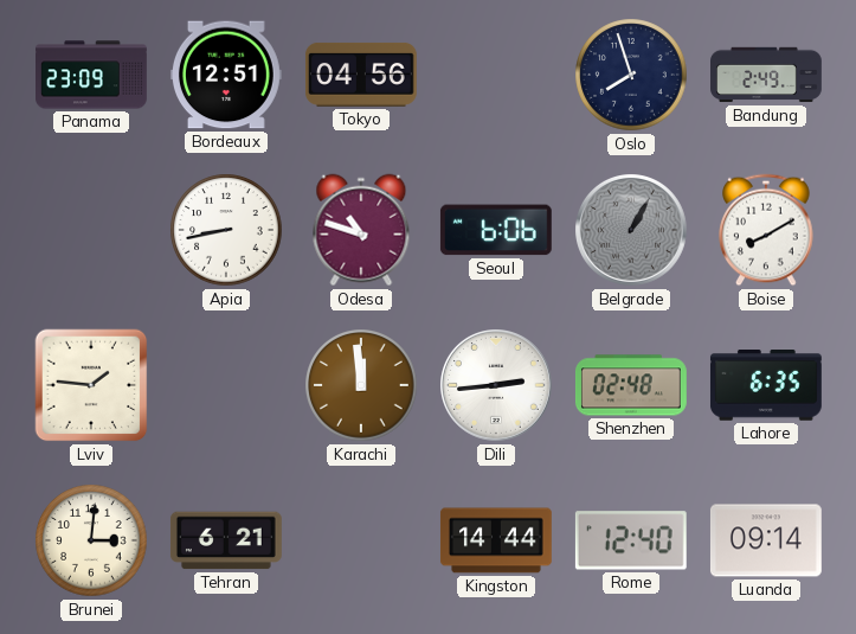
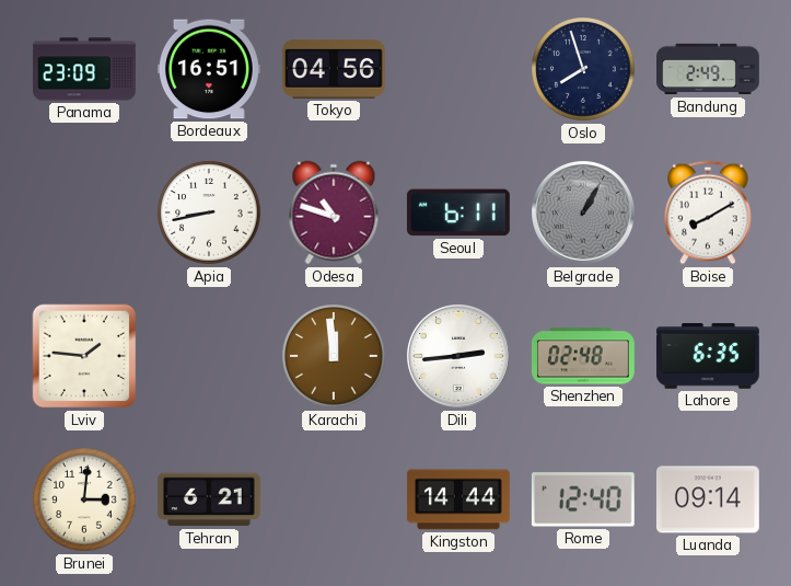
Bordeaux: 12:51 -> 16:51
Seoul: 6:06 -> 6:11
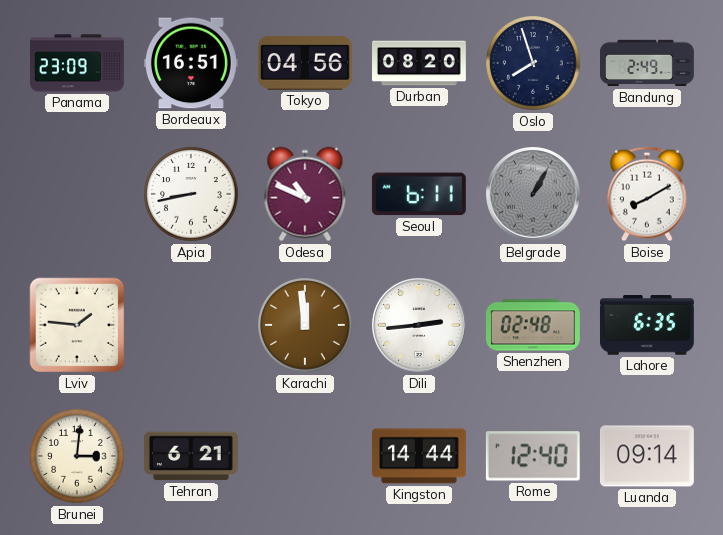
Durban: none -> 08:20
Odesa: 10:48 -> 10:49
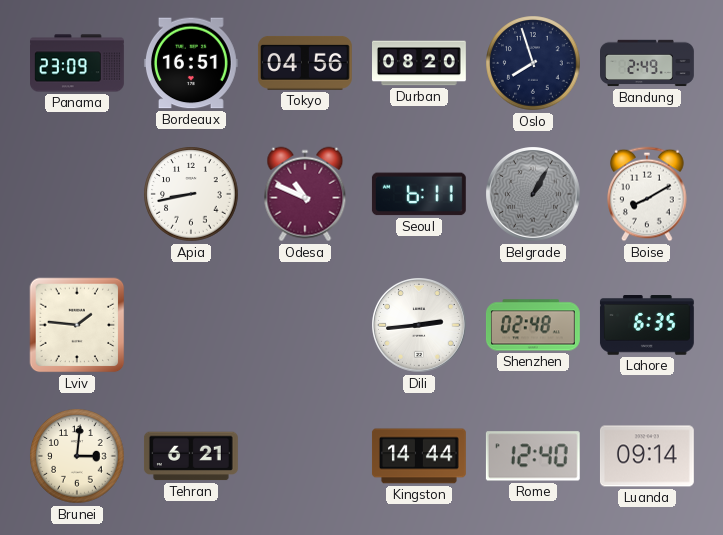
Karachi: 11:59 -> none
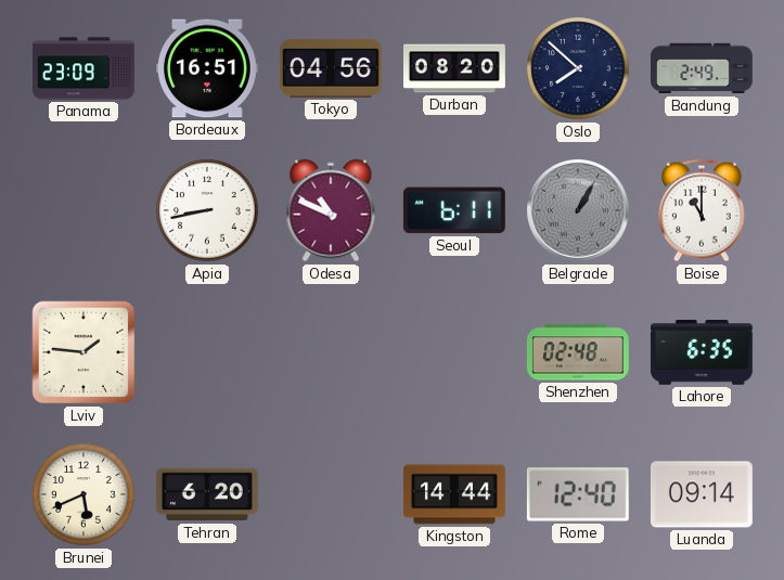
Oslo: 7:57 -> 7:52
Boise: 8:10 -> 11:00
Dili: 2:44 -> none
Brunei: 3:01 -> 5:41
Tehran: 6:21 -> 6:20
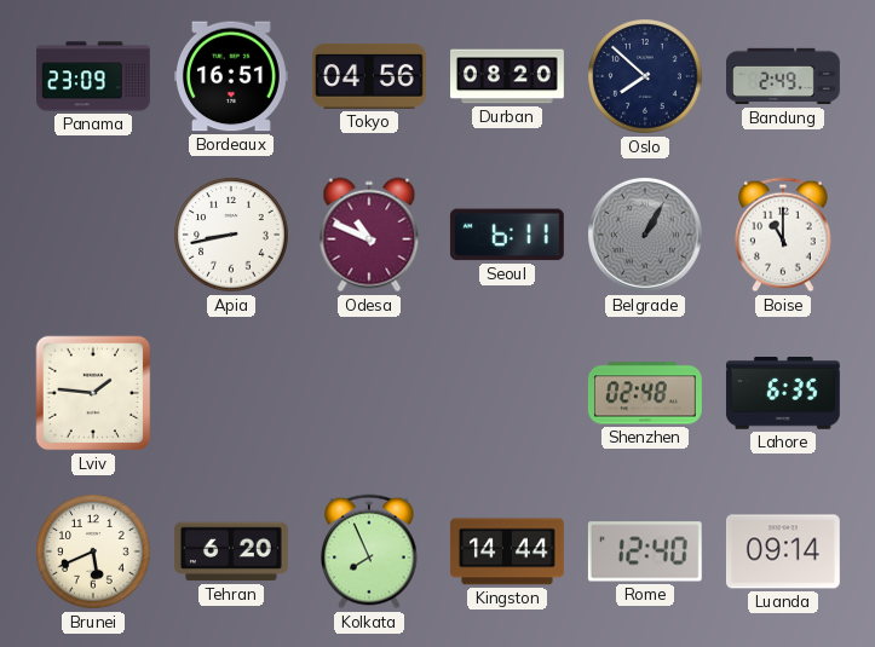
Kolkata: none -> 7:56
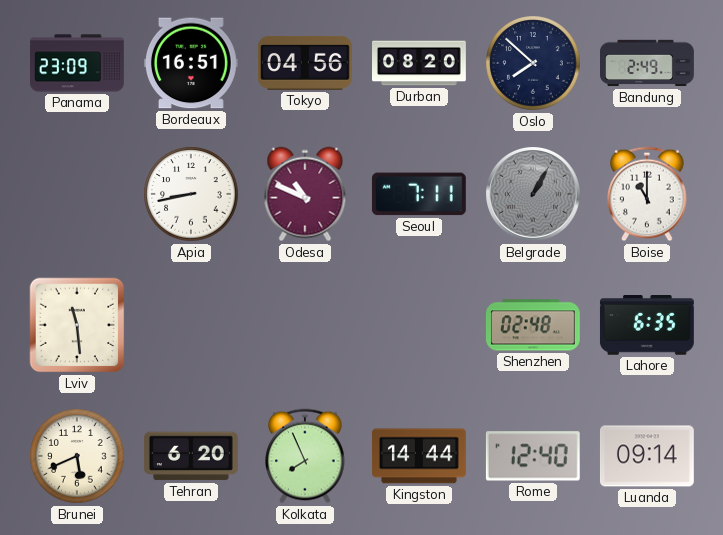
Seoul: 6:11 -> 7:11
Lviv: 1:46 -> 11:29
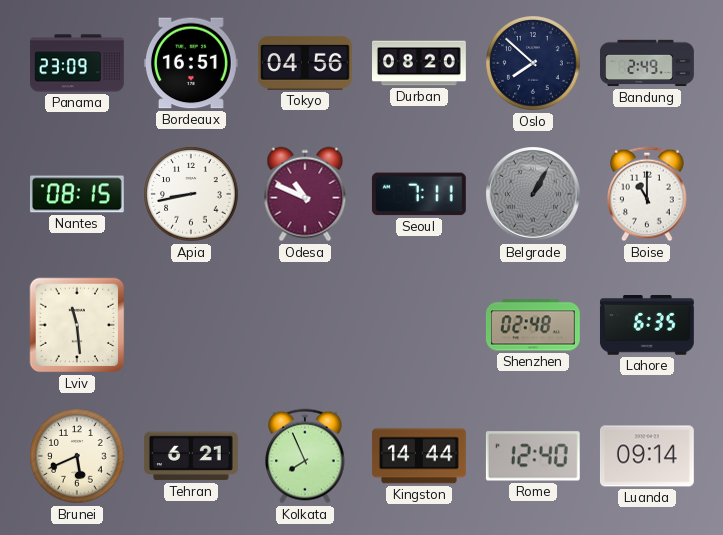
Nantes: none -> 08:15
Tehran: 6:20 -> 6:21
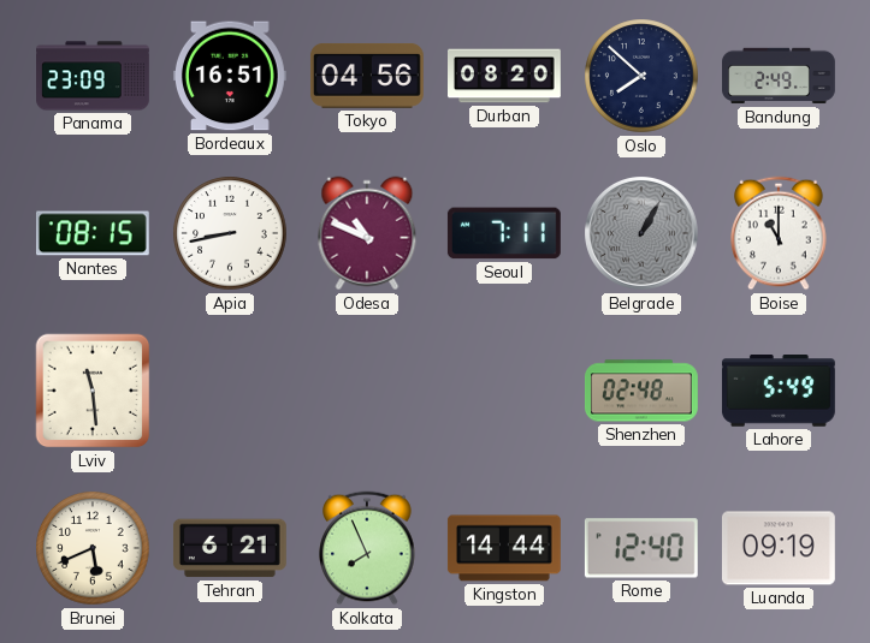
Lahore: 6:35 -> 5:49
Luanda: 09:14 -> 09:19
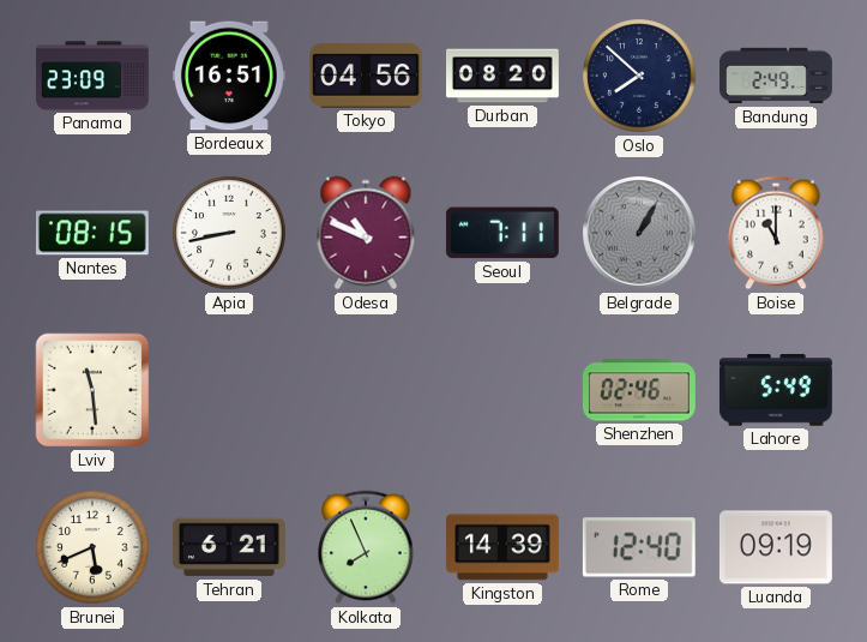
Shenzhen: 02:48 -> 02:46
Kingston: 14:44 -> 14:39
